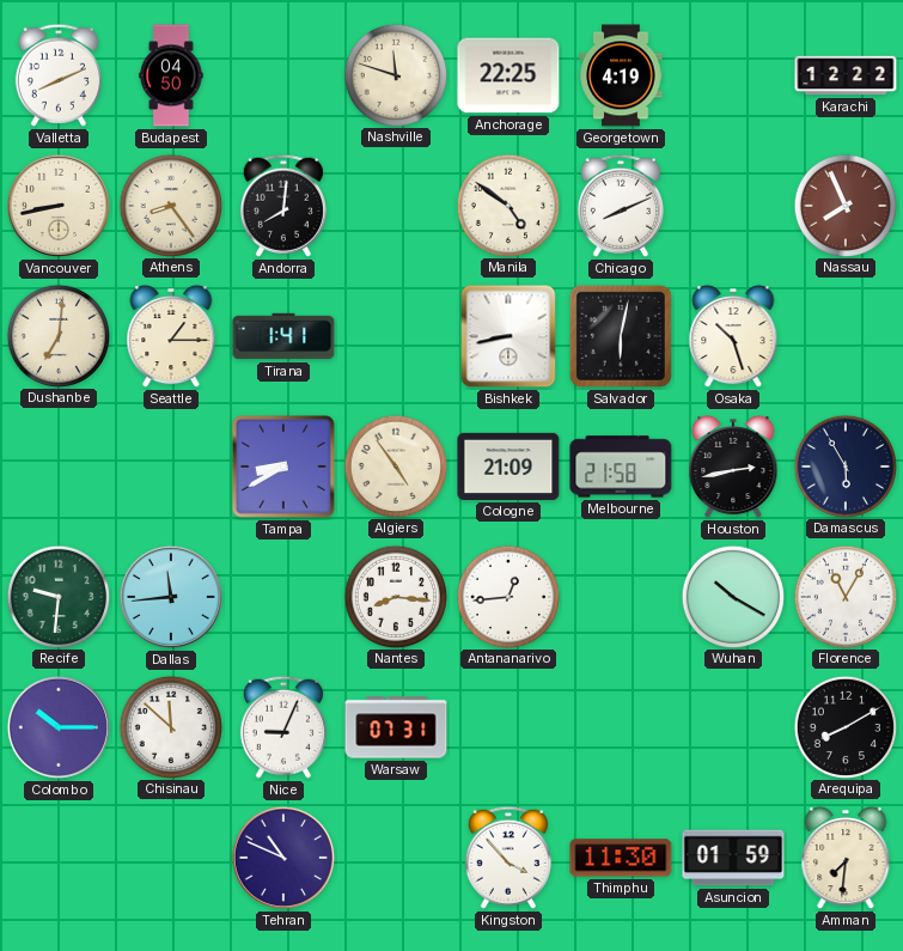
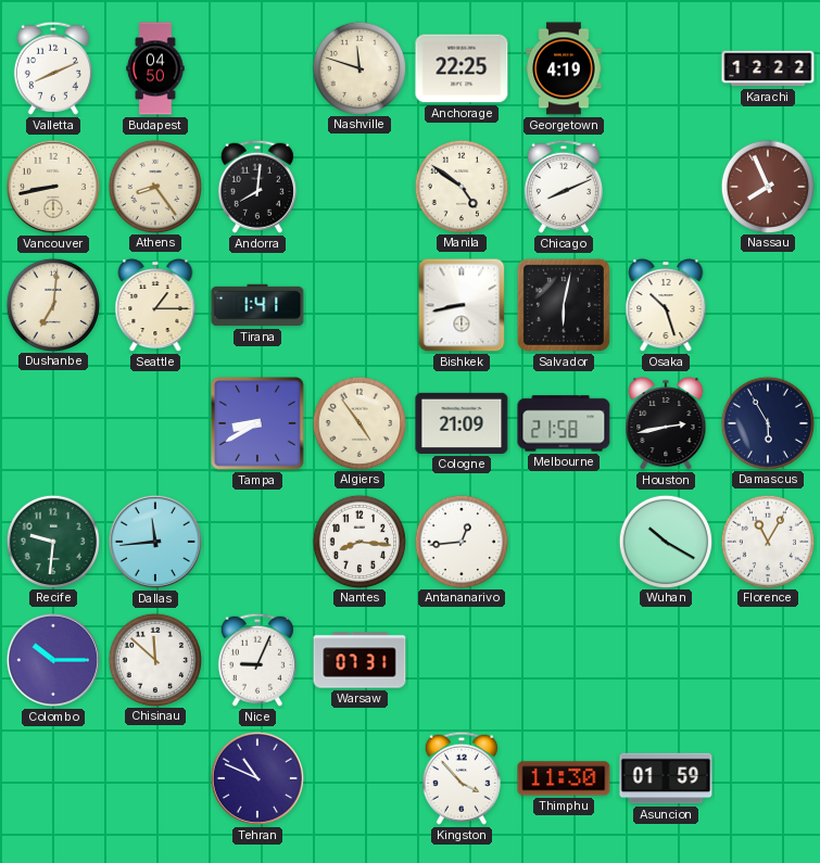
Arequipa: 8:10 -> none
Amman: 7:31 -> none
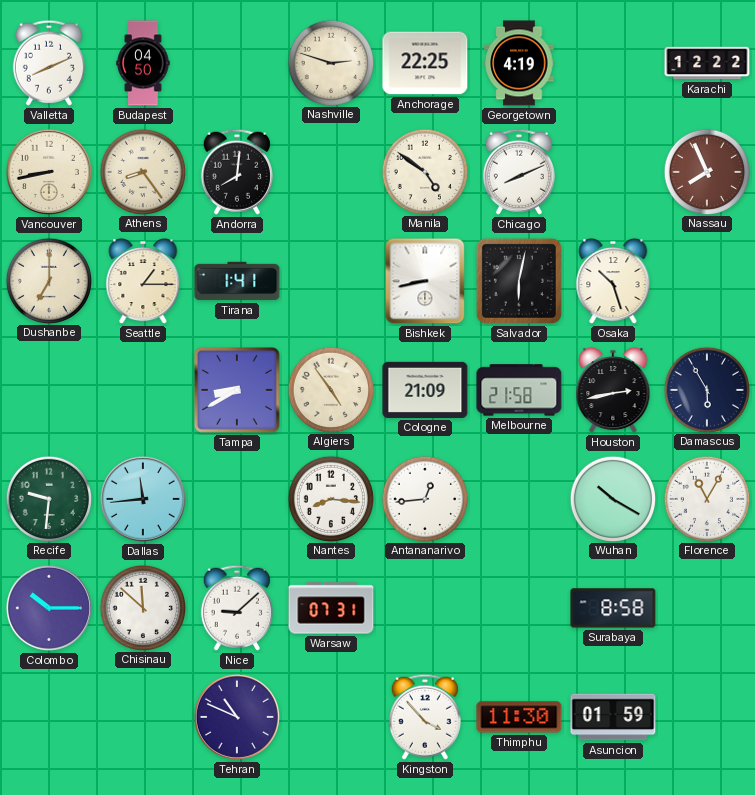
Nashville: 11:48 -> 2:48
Dushanbe: 7:01 -> 7:00
Nice: 9:04 -> 9:08
Surabaya: none -> 8:58
